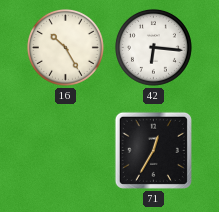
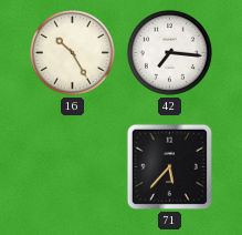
42: 6:16 -> 7:16
71: 12:35 -> 5:37
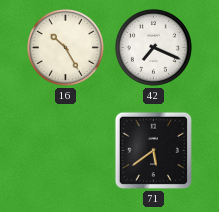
42: 7:16 -> 7:19
71: 5:37 -> 5:39
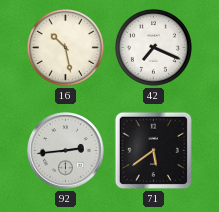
16: 10:25 -> 10:28
92: none -> 2:44
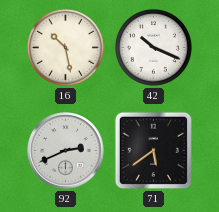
42: 7:19 -> 10:19
92: 2:44 -> 2:41
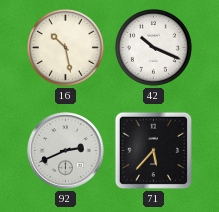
71: 5:39 -> 5:37
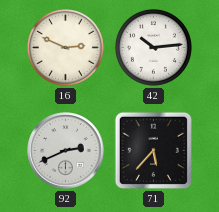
16: 10:28 -> 2:49
42: 10:19 -> 10:14
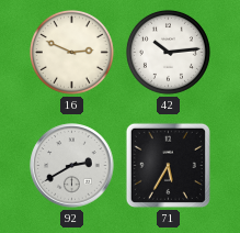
92: 2:41 -> 2:40
71: 5:37 -> 5:35
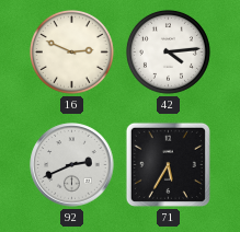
42: 10:14 -> 4:14
92: 2:40 -> 2:41
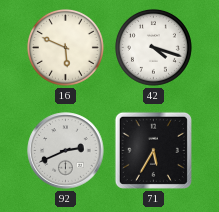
16: 2:49 -> 5:49
42: 4:14 -> 4:18
